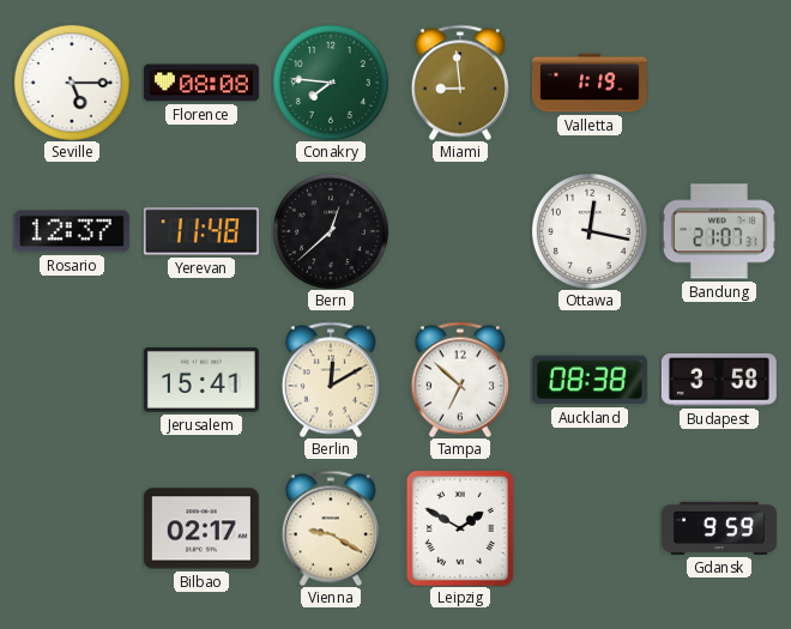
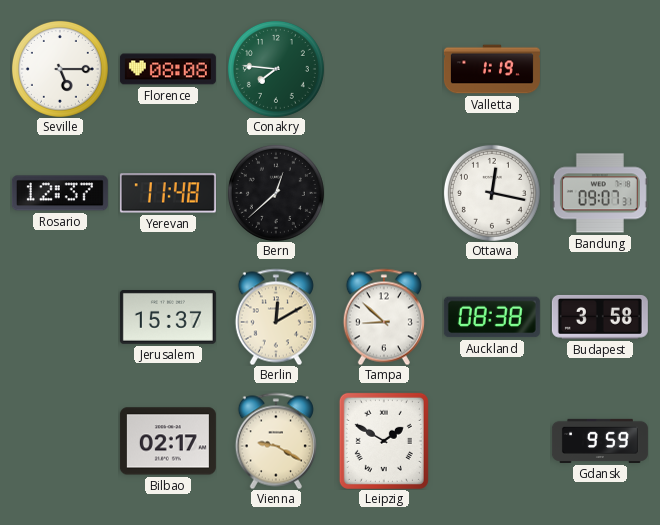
Miami: 8:59 -> none
Bandung: 21:07 -> 09:07
Jerusalem: 15:41 -> 15:37
Tampa: 6:52 -> 8:52
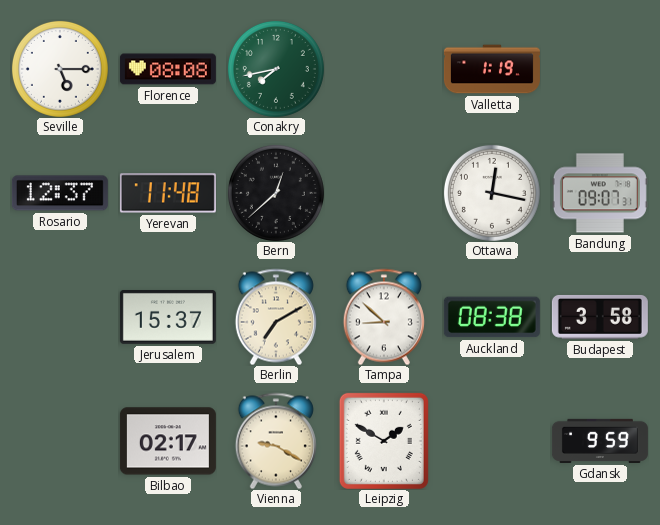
Conakry: 7:46 -> 7:43
Berlin: 12:10 -> 7:10
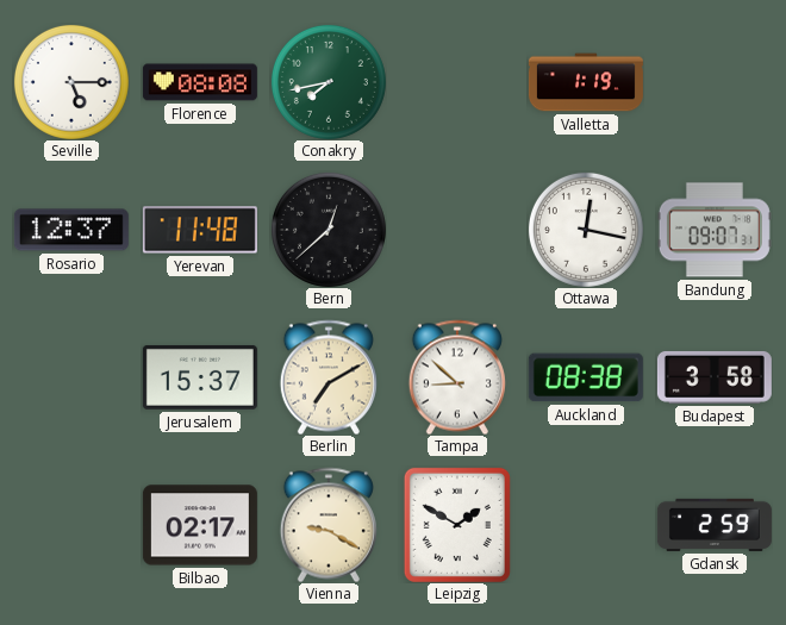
Gdansk: 9:59 -> 2:59
